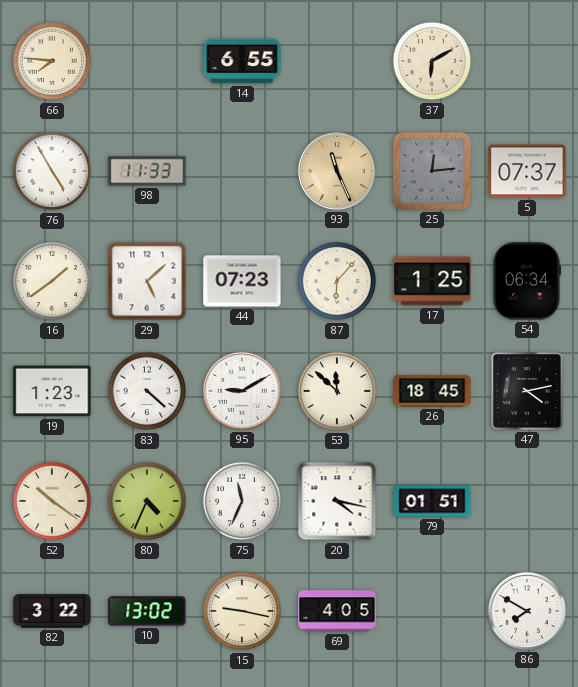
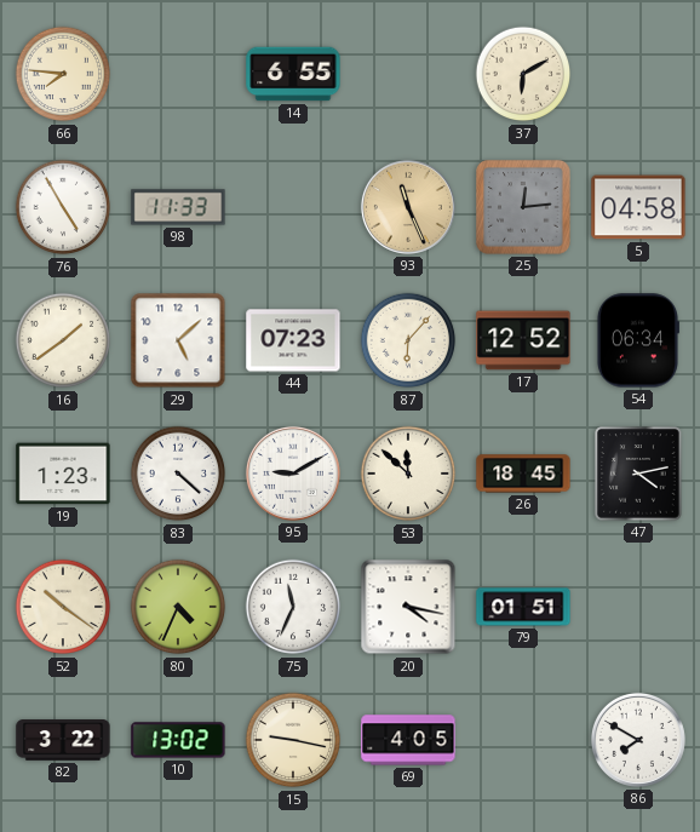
5: 07:37 -> 04:58
17: 1:25 -> 12:52
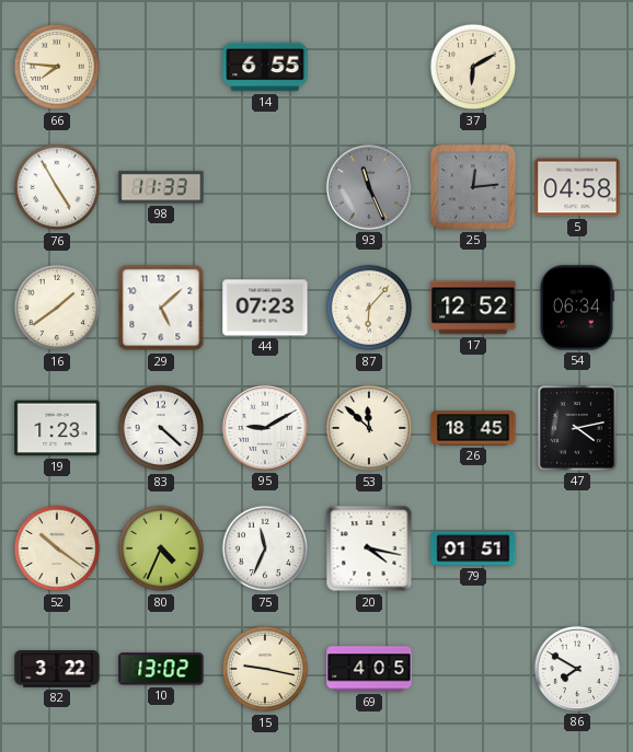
93 dial: champagne -> grey
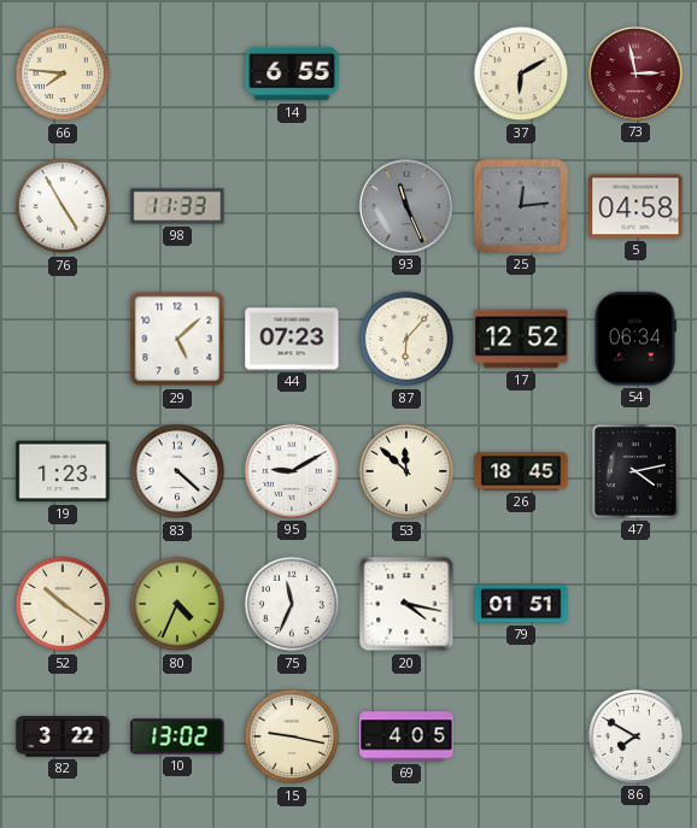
73: none -> 2:58
16: 1:39 -> none
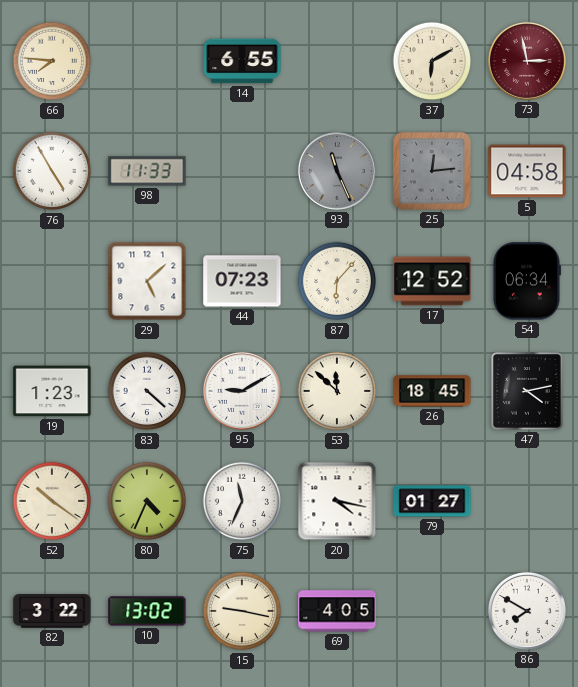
79: 01:51 -> 01:27
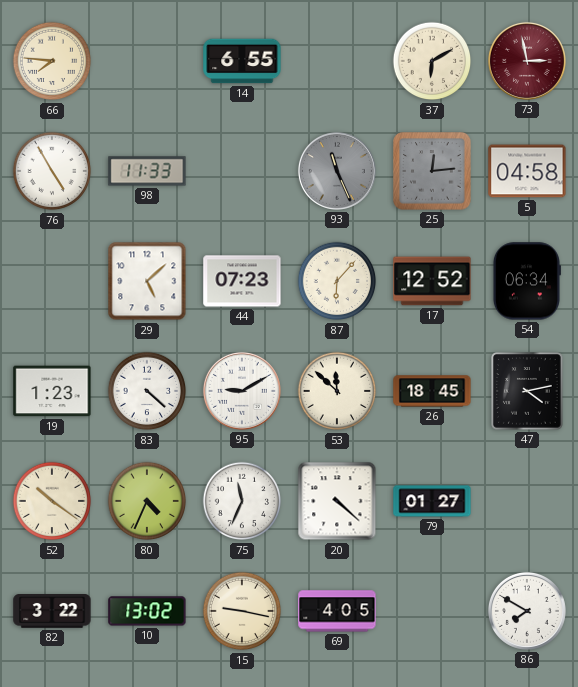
20: 4:17 -> 4:22
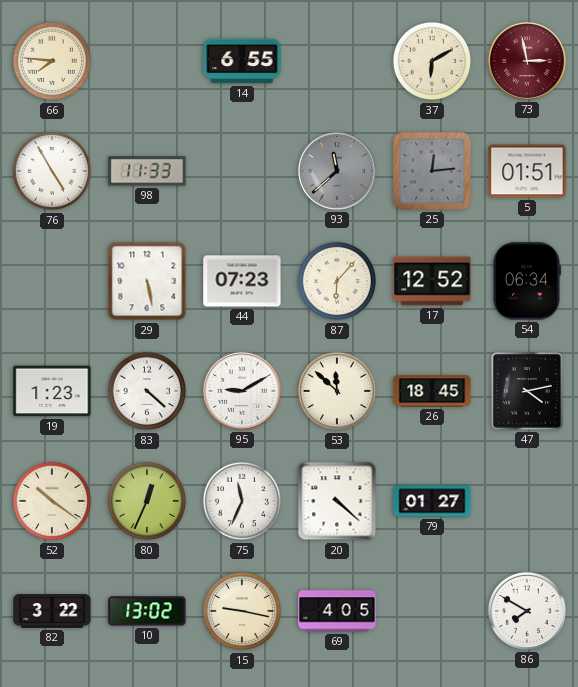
93: 11:26 -> 11:38
5: 04:58 -> 01:51
29: 5:08 -> 5:28
80: 4:34 -> 12:34
